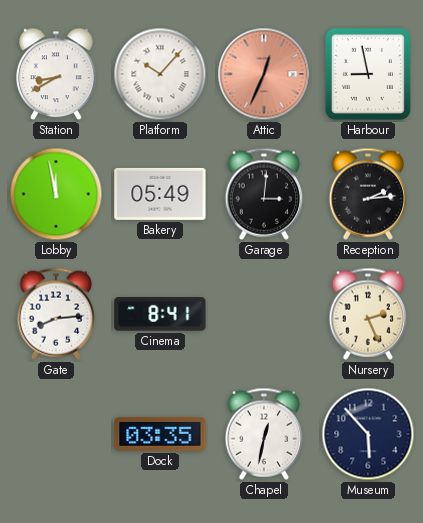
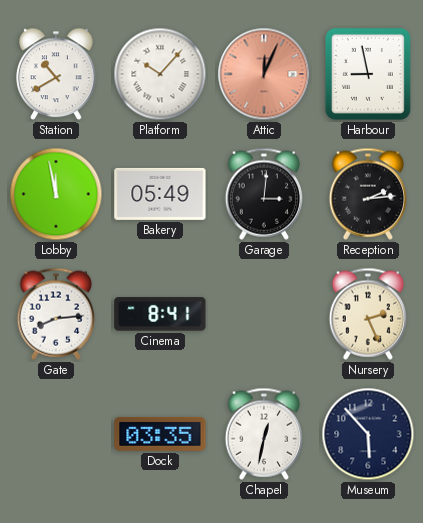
Station: 8:40 -> 10:40
Attic: 12:34 -> 12:04
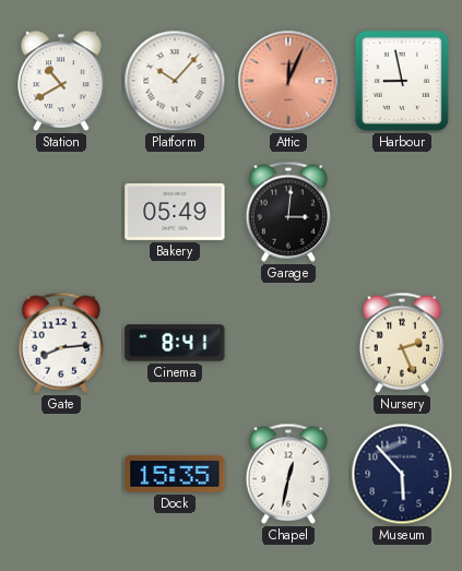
Lobby: 11:58 -> none
Reception: 2:14 -> none
Dock: 03:35 -> 15:35
